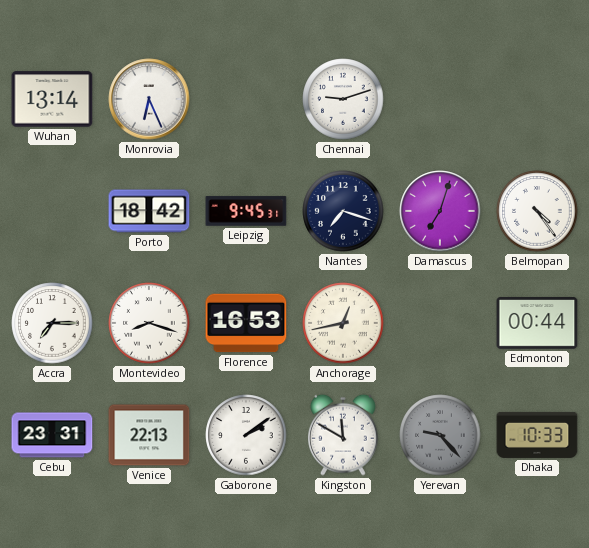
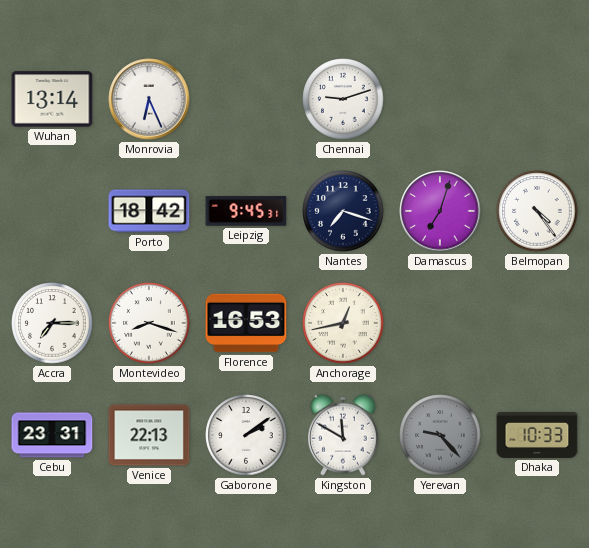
Edmonton: 00:44 -> none
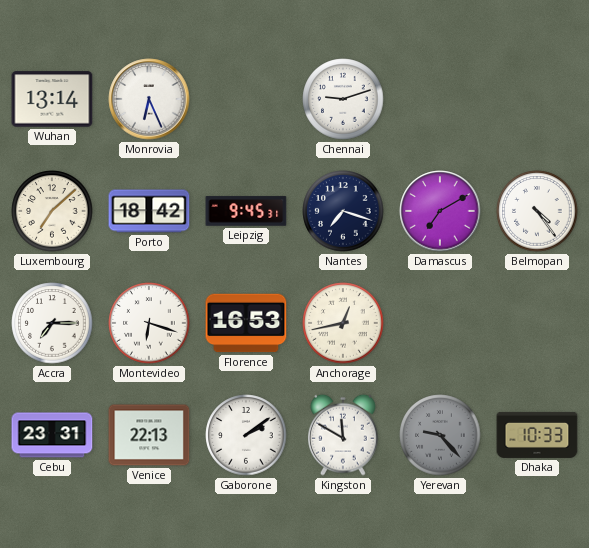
Luxembourg: none -> 7:08
Damascus: 7:03 -> 7:10
Montevideo: 8:18 -> 6:18
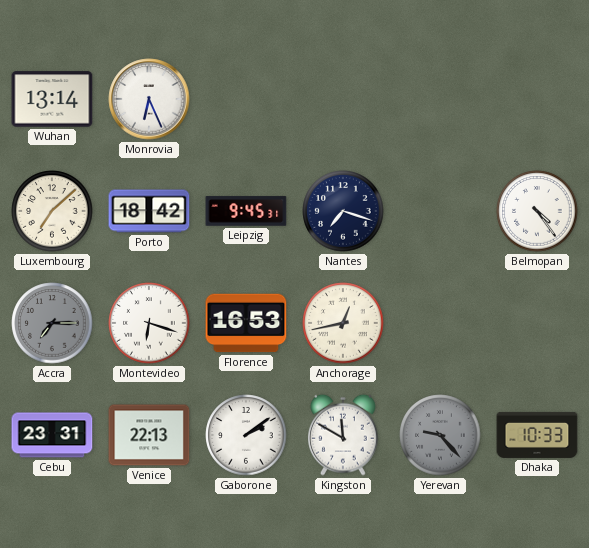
Chennai: 9:12 -> none
Damascus: 7:10 -> none
Accra dial: white -> grey
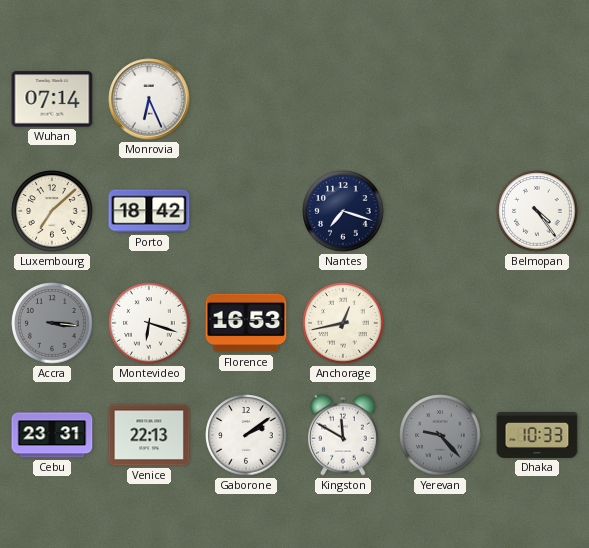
Wuhan: 13:14 -> 07:14
Leipzig: 9:45 -> none
Accra: 7:15 -> 3:16
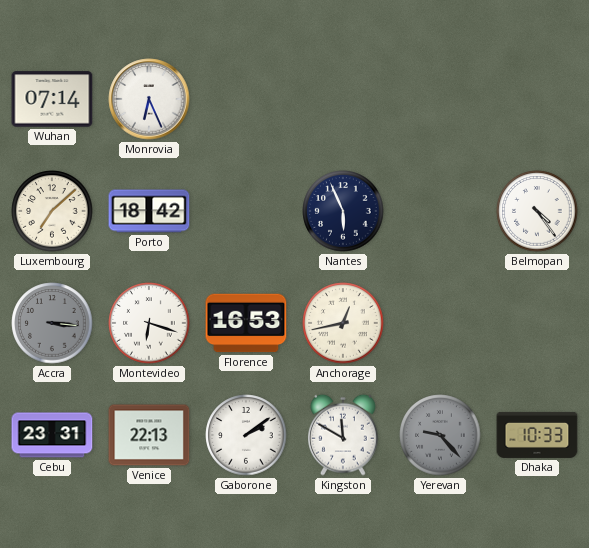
Nantes: 7:18 -> 5:56
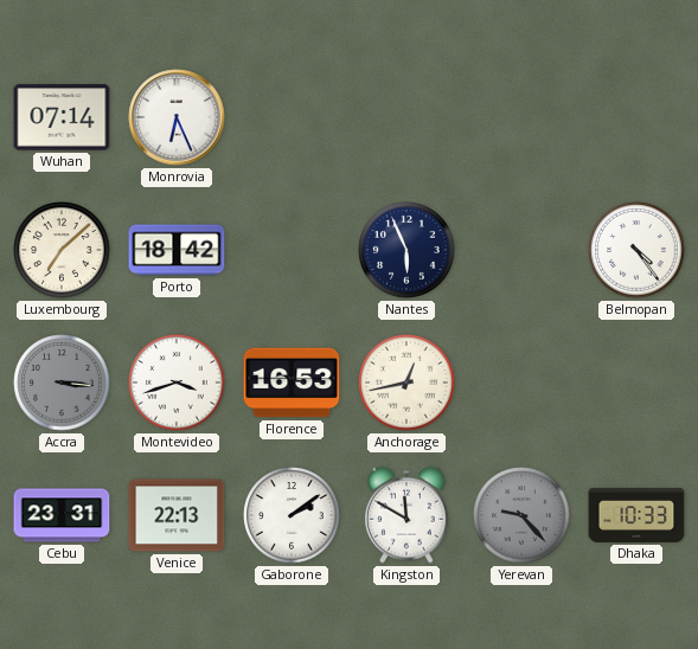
Montevideo: 6:18 -> 3:42
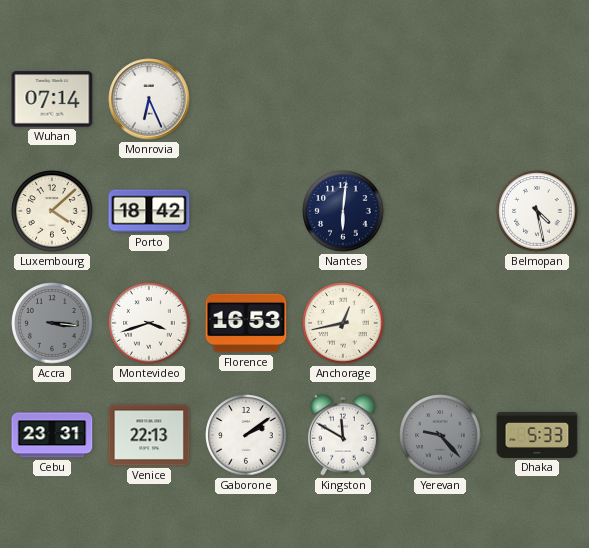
Luxembourg: 7:08 -> 4:08
Nantes: 5:56 -> 6:01
Belmopan: 4:24 -> 4:28
Dhaka: 10:33 -> 5:33
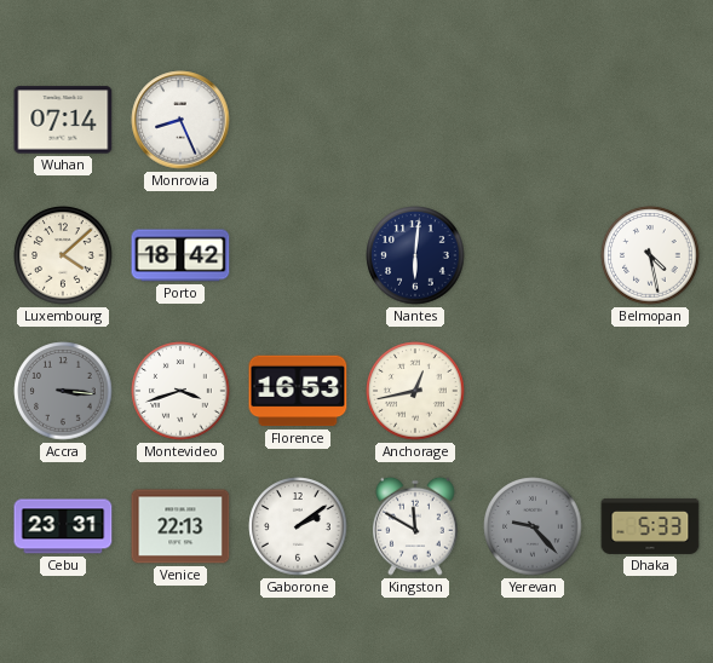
Monrovia: 6:26 -> 8:26
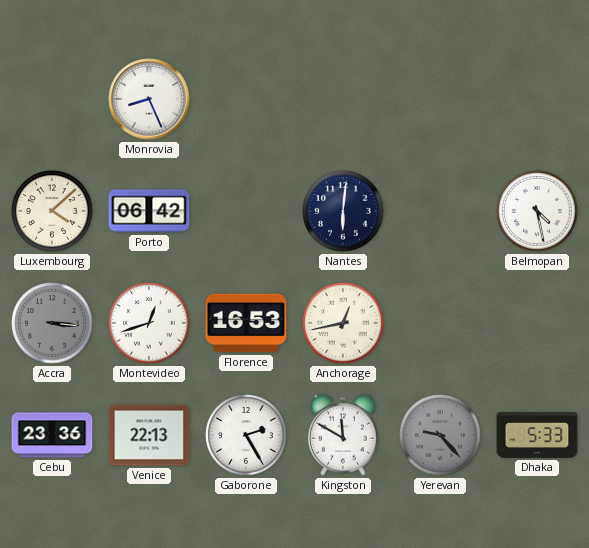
Wuhan: 07:14 -> none
Porto: 18:42 -> 06:42
Montevideo: 3:42 -> 12:42
Cebu: 23:31 -> 23:36
Gaborone: 2:09 -> 2:25
